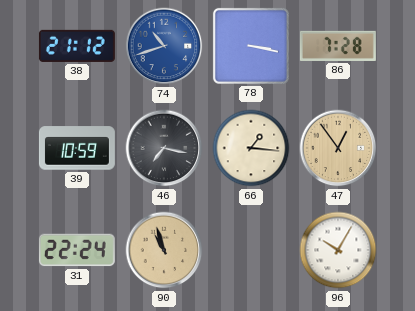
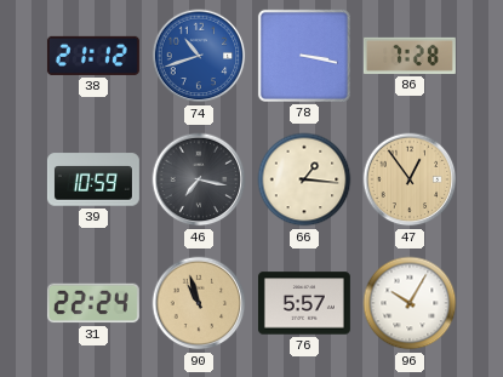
76: none -> 5:57
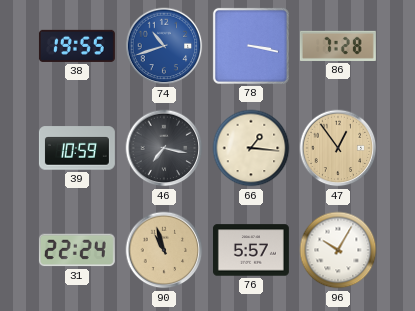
38: 21:12 -> 19:55
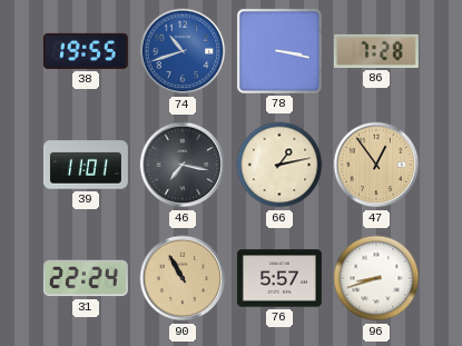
39: 10:59 -> 11:01
66: 1:16 -> 1:13
90: 10:57 -> 10:55
96: 10:05 -> 8:42
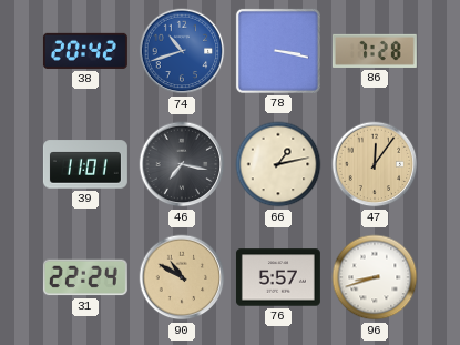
38: 19:55 -> 20:42
47: 12:54 -> 12:06
90: 10:55 -> 10:50
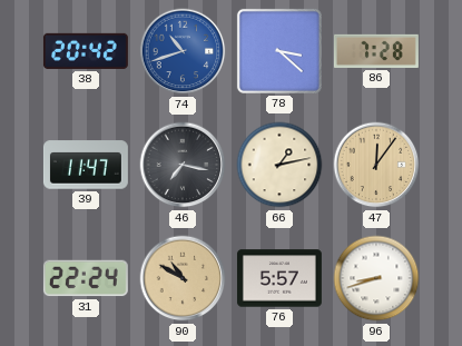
78: 3:17 -> 3:22
39: 11:01 -> 11:47
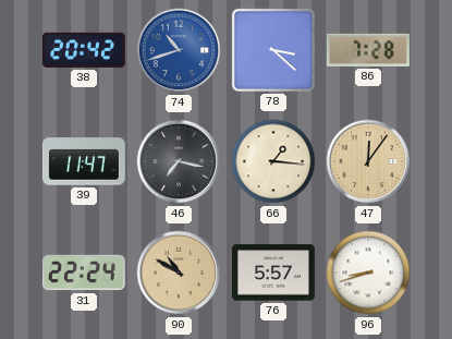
66: 1:13 -> 1:16
